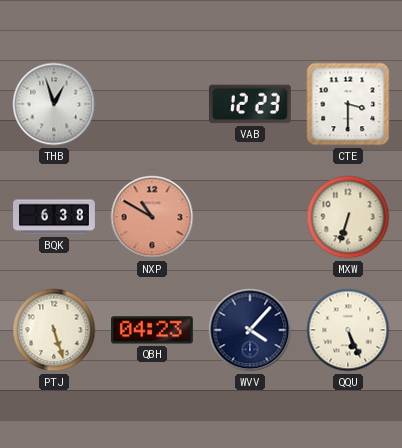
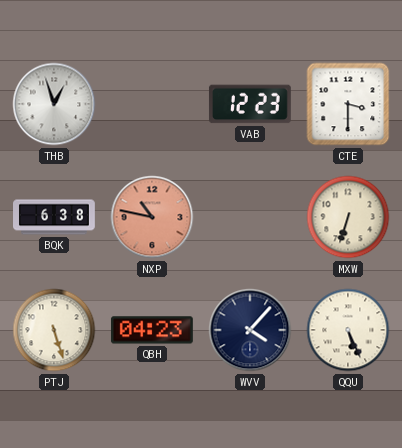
NXP: 10:50 -> 10:47
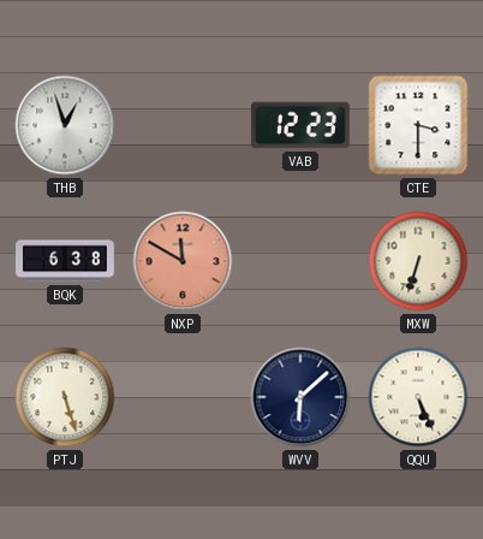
NXP: 10:47 -> 11:50
QBH: 04:23 -> none
WVV: 4:07 -> 6:08
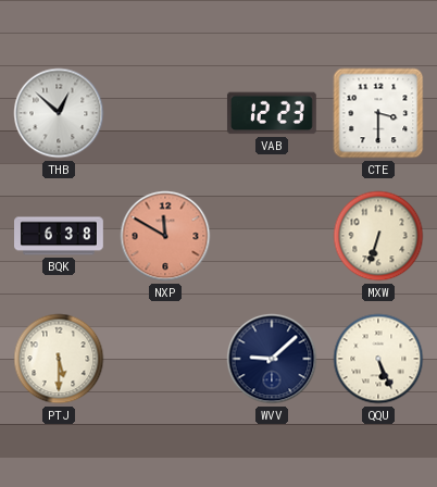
THB: 12:57 -> 12:52
PTJ: 5:27 -> 5:30
WVV: 6:08 -> 9:08
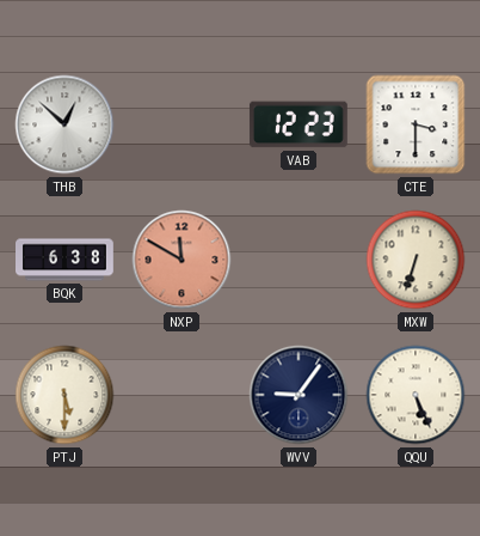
WVV: 9:08 -> 9:06
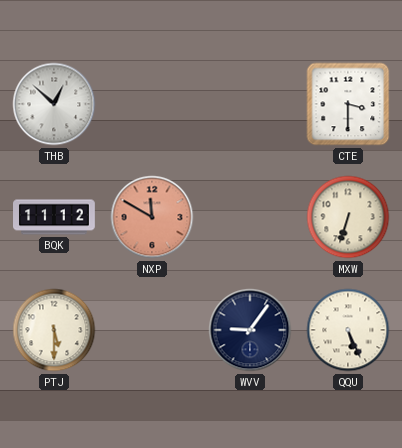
VAB: 12:23 -> none
BQK: 6:38 -> 11:12
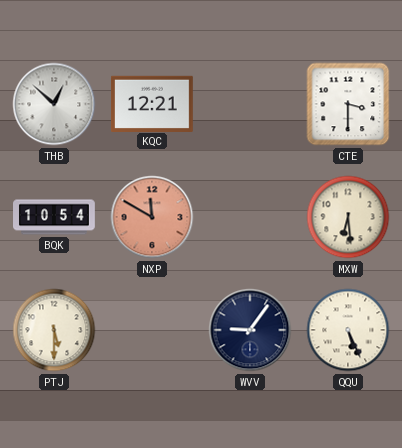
KQC: none -> 12:21
BQK: 11:12 -> 10:54
MXW: 6:33 -> 6:29
